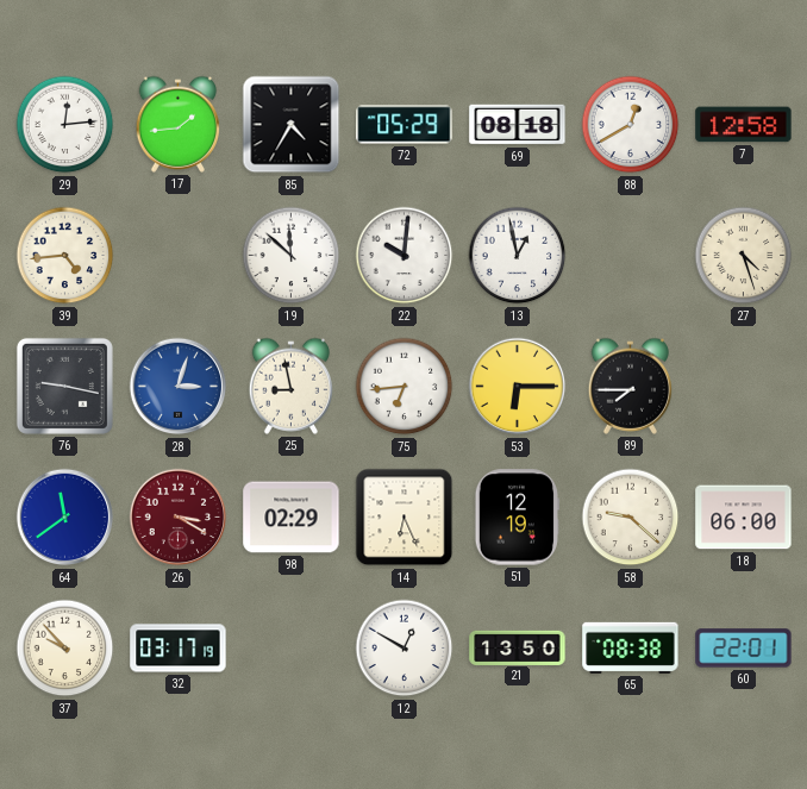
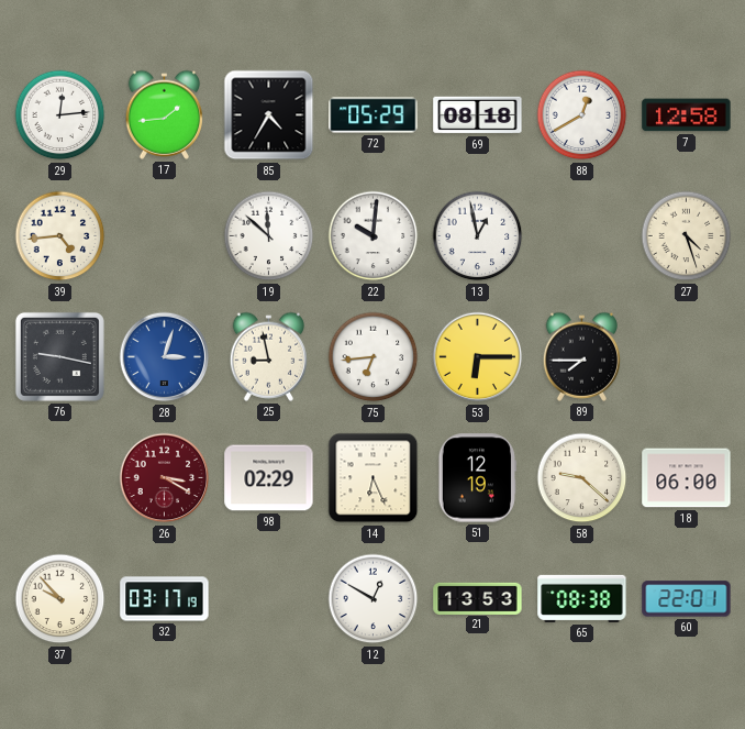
64: 11:39 -> none
21: 13:50 -> 13:53
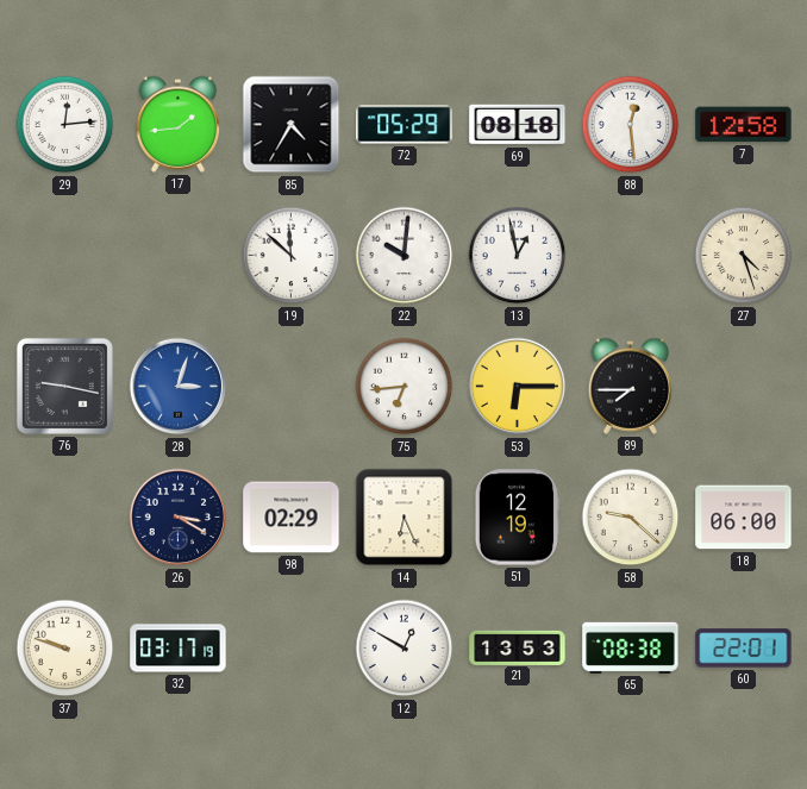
88: 12:40 -> 12:29
39: 4:44 -> none
25: 8:58 -> none
26 dial: burgundy -> navy
37: 9:53 -> 9:48
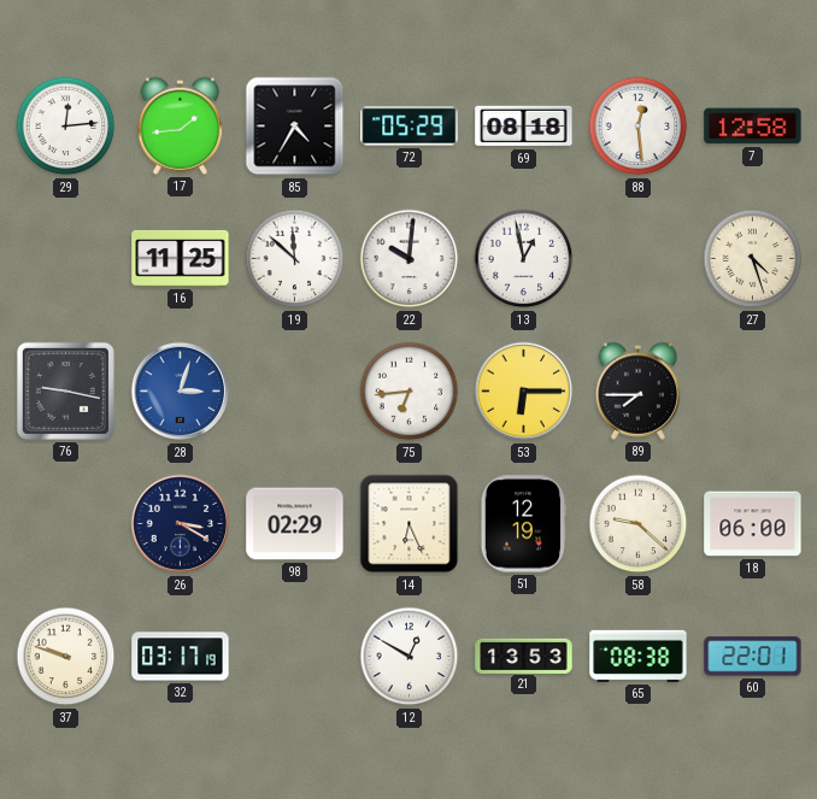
16: none -> 11:25
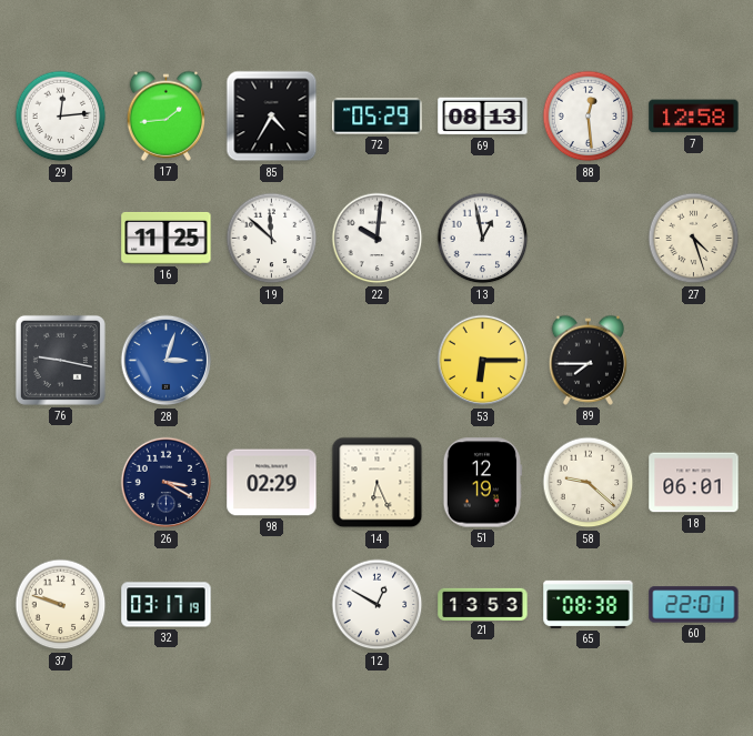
69: 08:18 -> 08:13
75: 6:44 -> none
18: 06:00 -> 06:01
